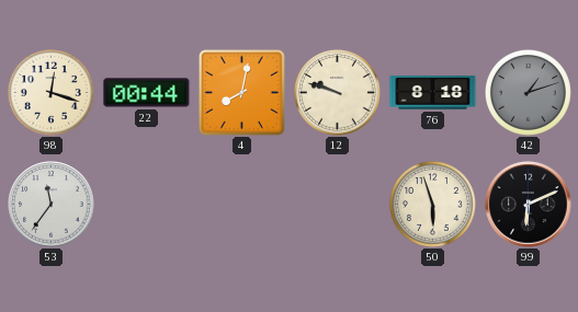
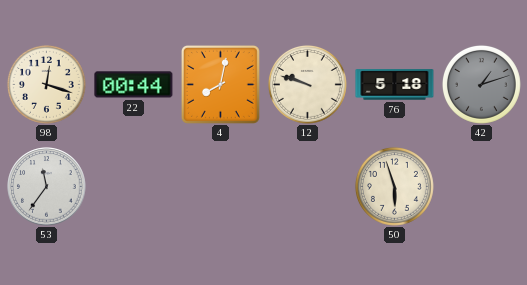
76: 8:18 -> 5:18
99: 6:11 -> none
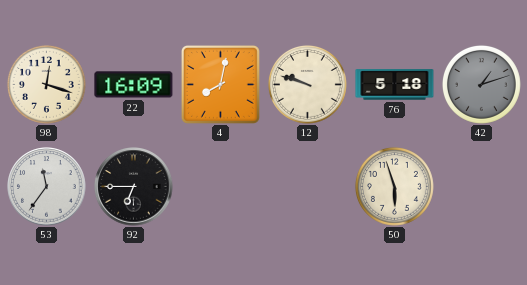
22: 00:44 -> 16:09
92: none -> 6:45
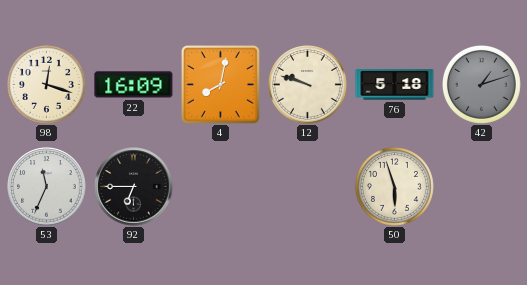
53: 11:36 -> 11:34
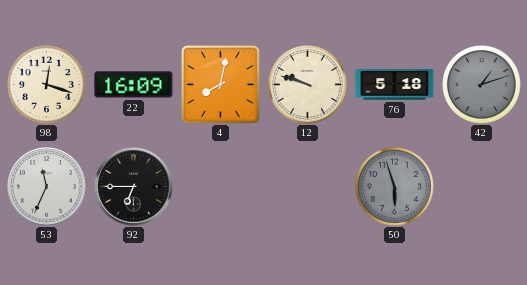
50 dial: cream -> grey
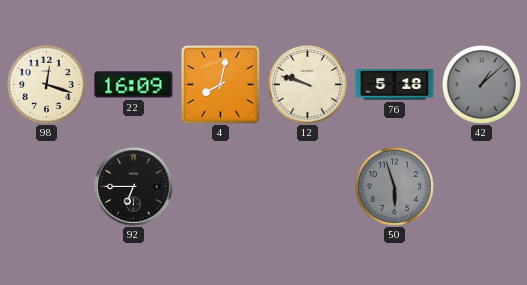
42: 1:12 -> 1:08
53: 11:34 -> none
